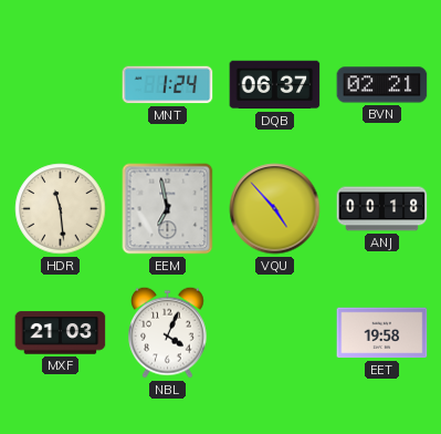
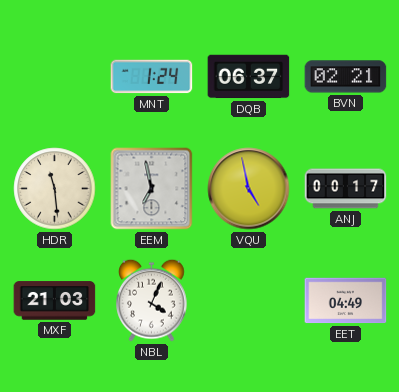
VQU: 4:53 -> 4:58
ANJ: 00:18 -> 00:17
EET: 19:58 -> 04:49
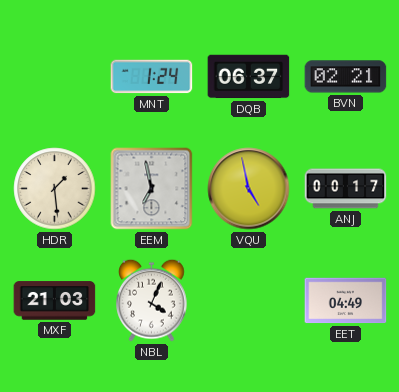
HDR: 11:29 -> 1:29
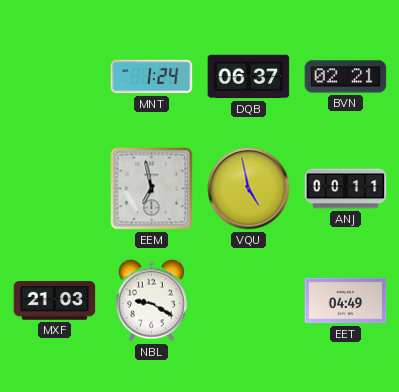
HDR: 1:29 -> none
ANJ: 00:17 -> 00:11
NBL: 4:04 -> 9:20
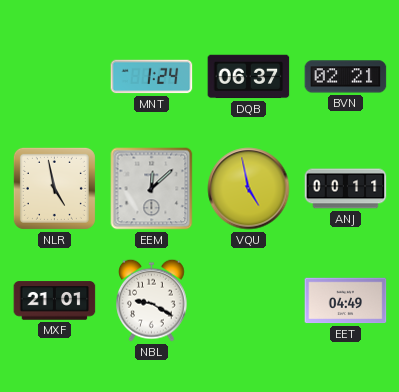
NLR: none -> 4:58
EEM: 6:58 -> 12:08
MXF: 21:03 -> 21:01
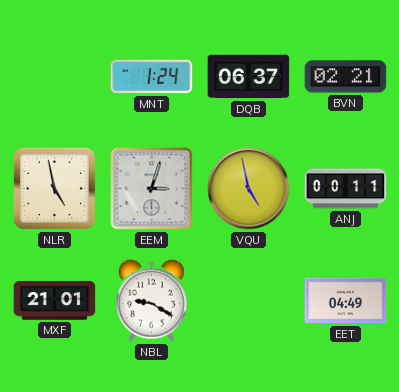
EEM: 12:08 -> 3:03
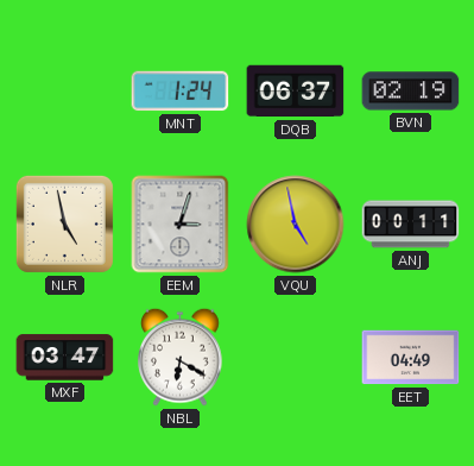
BVN: 02:21 -> 02:19
MXF: 21:01 -> 03:47
NBL: 9:20 -> 6:20
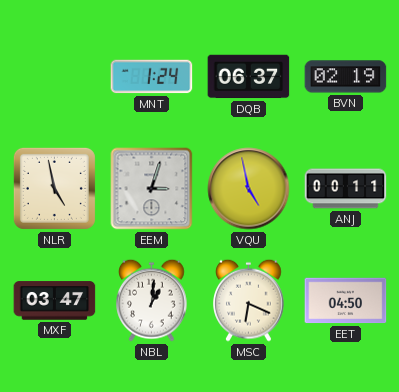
NBL: 6:20 -> 1:01
MSC: none -> 6:19
EET: 04:49 -> 04:50
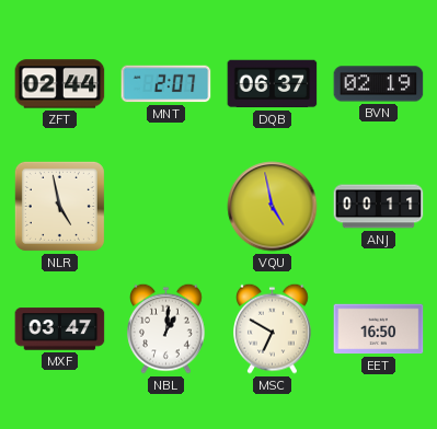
ZFT: none -> 02:44
MNT: 1:24 -> 2:07
EEM: 3:03 -> none
MSC: 6:19 -> 6:50
EET: 04:50 -> 16:50
